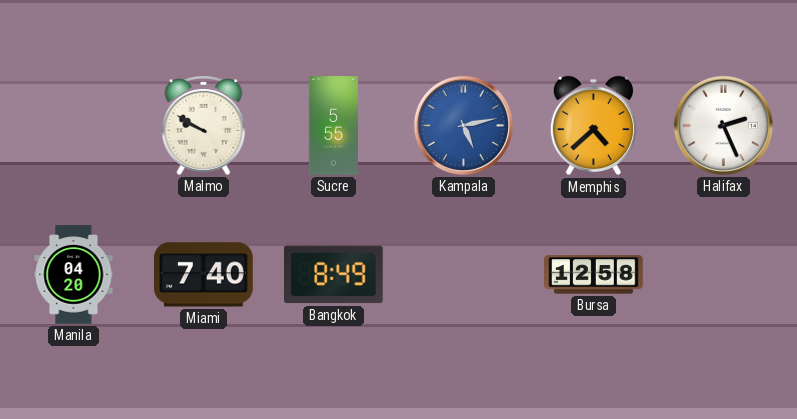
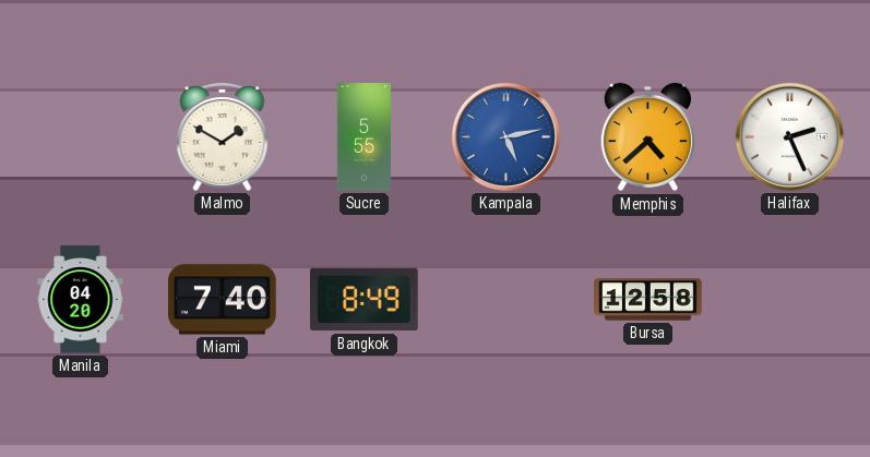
Malmo: 9:50 -> 1:50
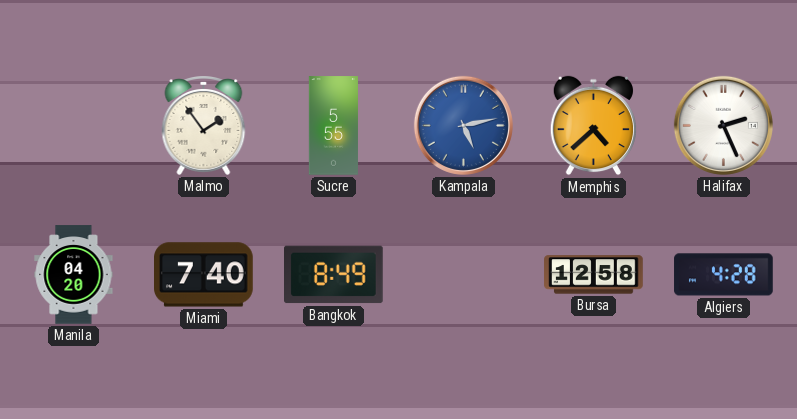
Malmo: 1:50 -> 1:54
Algiers: none -> 4:28
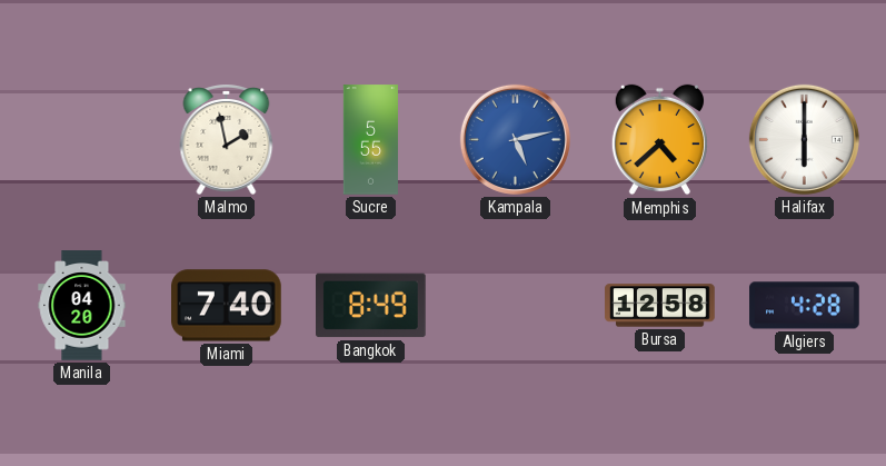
Malmo: 1:54 -> 1:58
Halifax: 2:26 -> 6:00
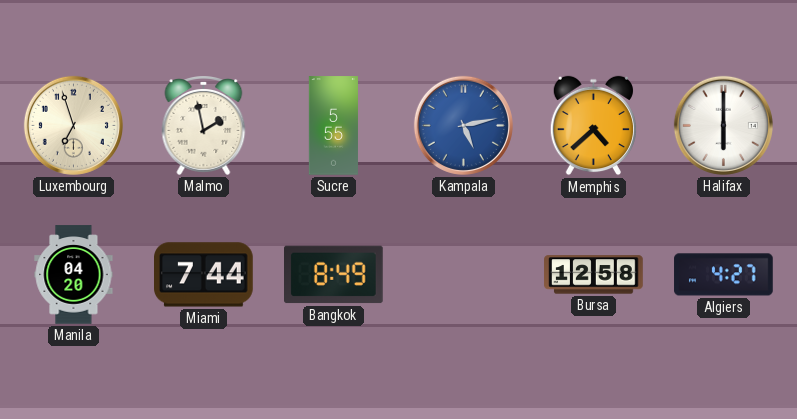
Luxembourg: none -> 6:57
Miami: 7:40 -> 7:44
Algiers: 4:28 -> 4:27
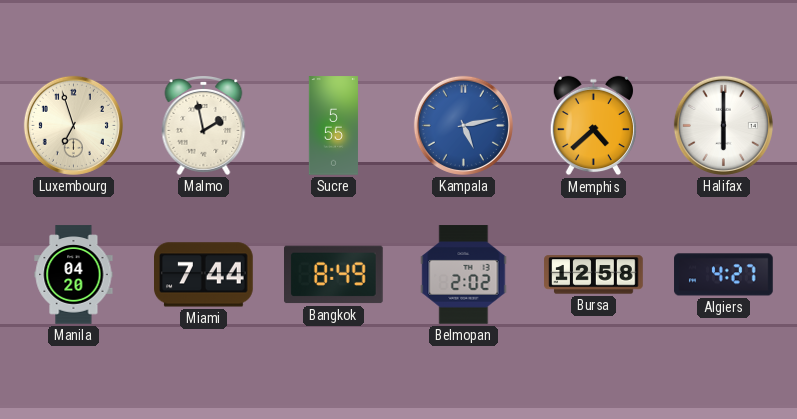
Belmopan: none -> 2:02
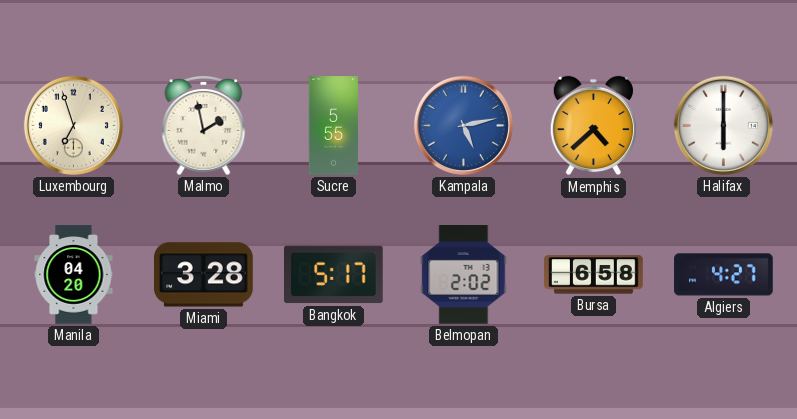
Miami: 7:44 -> 3:28
Bangkok: 8:49 -> 5:17
Bursa: 12:58 -> 6:58
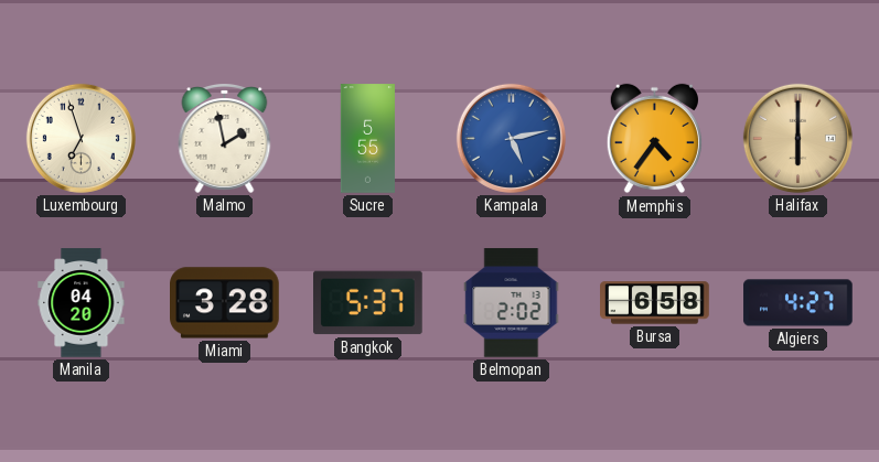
Memphis: 4:38 -> 4:36
Halifax dial: white -> champagne
Bangkok: 5:17 -> 5:37
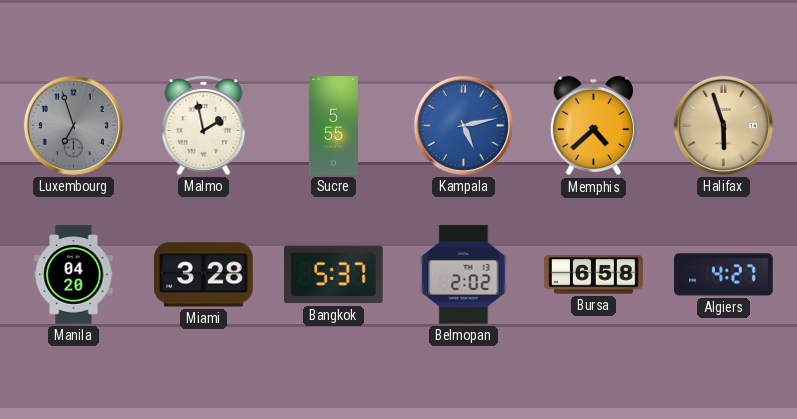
Luxembourg dial: cream -> grey
Memphis: 4:36 -> 4:38
Halifax: 6:00 -> 5:57
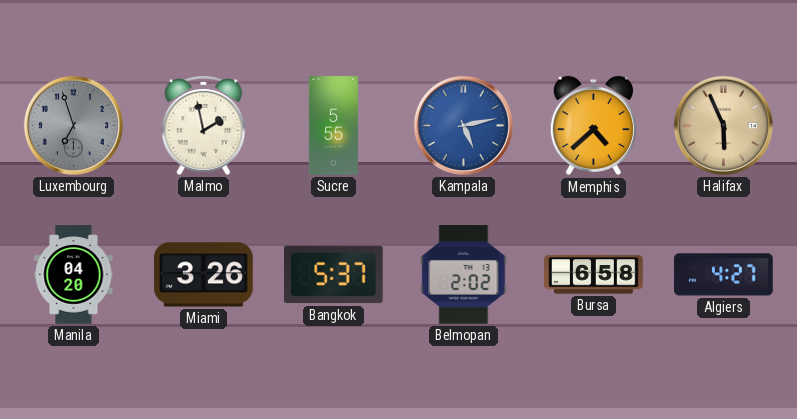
Halifax: 5:57 -> 5:56
Miami: 3:28 -> 3:26
